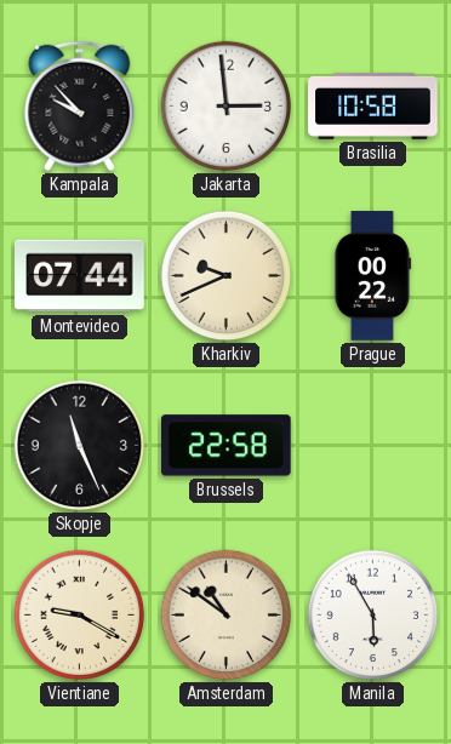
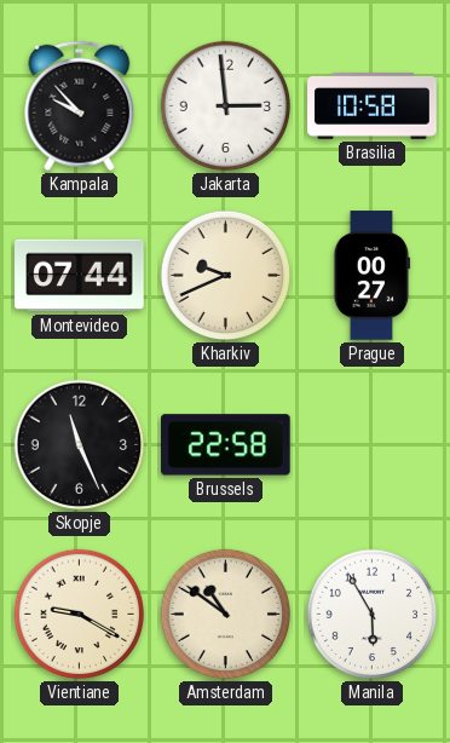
Prague: 00:22 -> 00:27
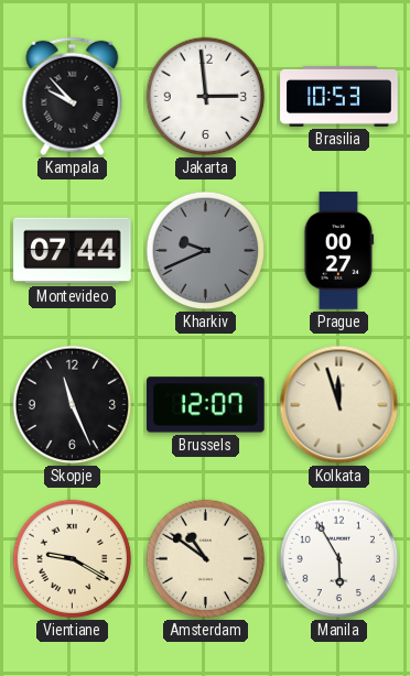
Brasilia: 10:58 -> 10:53
Kharkiv dial: cream -> grey
Brussels: 22:58 -> 12:07
Kolkata: none -> 11:57
